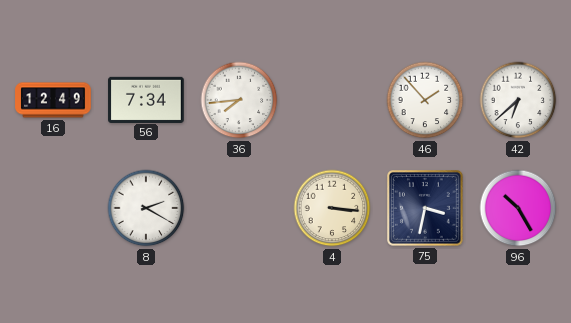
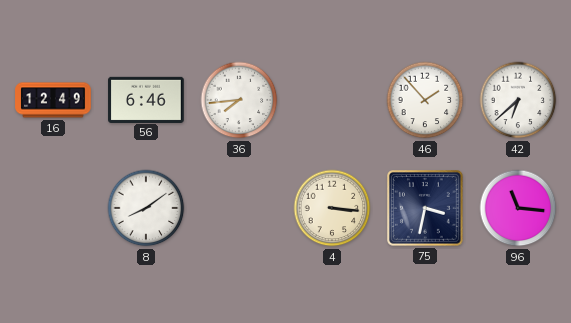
56: 7:34 -> 6:46
8: 2:20 -> 8:09
96: 10:25 -> 11:16
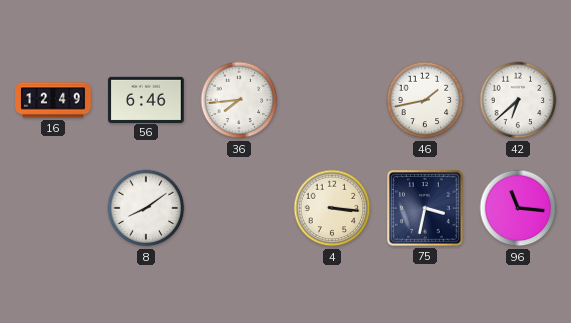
46: 1:53 -> 1:43
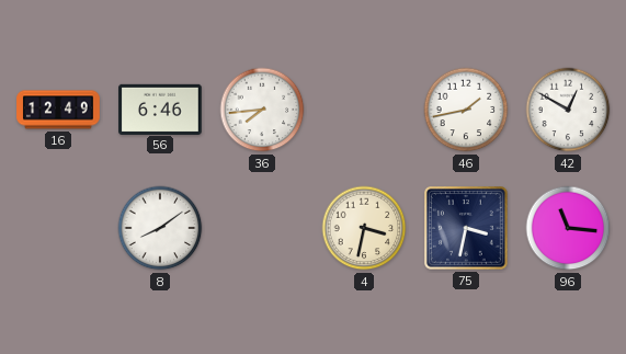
42: 6:38 -> 12:50
4: 3:16 -> 3:32
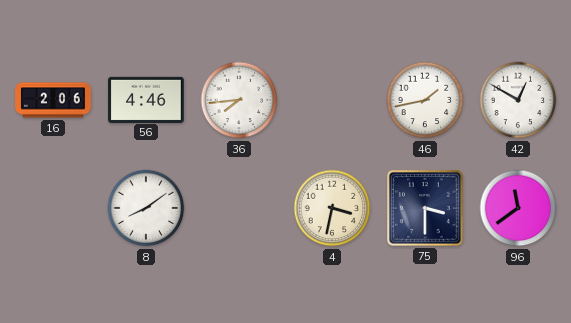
16: 12:49 -> 2:06
56: 6:46 -> 4:46
75: 3:32 -> 3:30
96: 11:16 -> 11:39
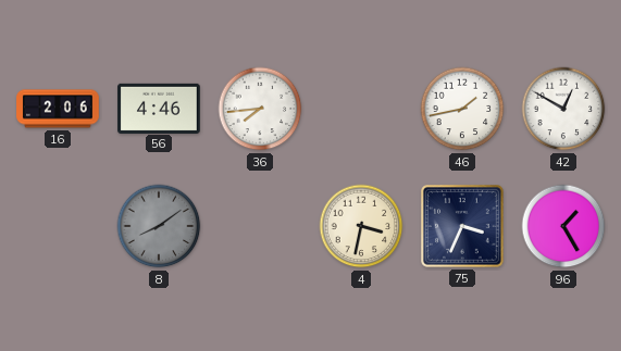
8 dial: white -> grey
75: 3:30 -> 3:34
96: 11:39 -> 1:25
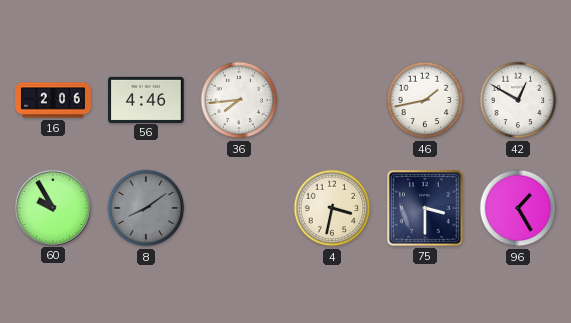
60: none -> 9:55
75: 3:34 -> 3:30
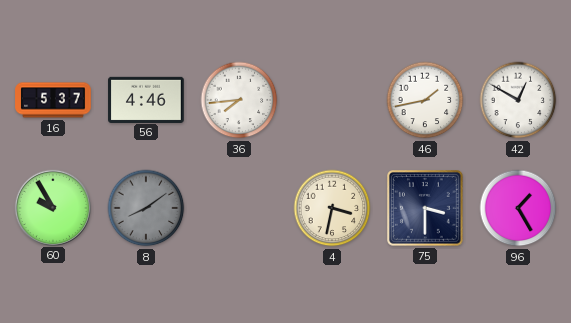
16: 2:06 -> 5:37
